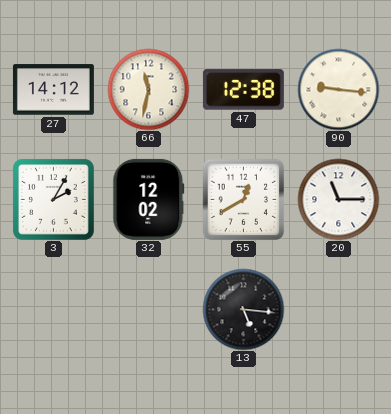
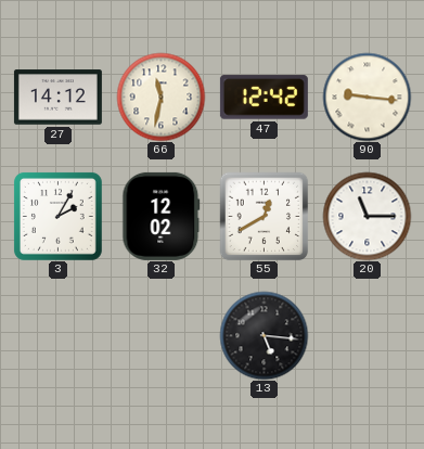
47: 12:38 -> 12:42
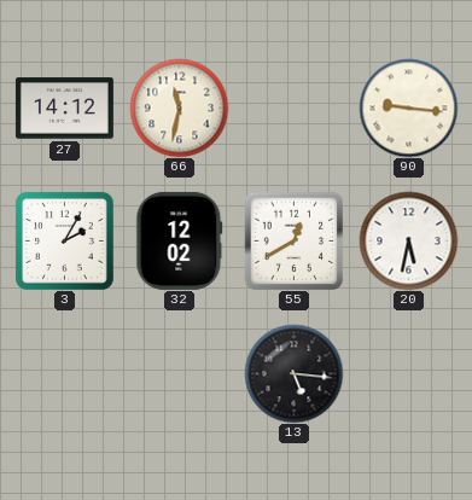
47: 12:42 -> none
20: 11:15 -> 5:32
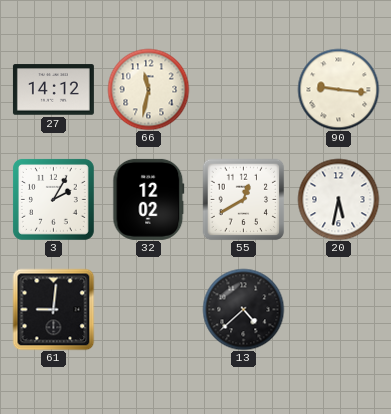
61: none -> 9:01
13: 5:16 -> 4:38
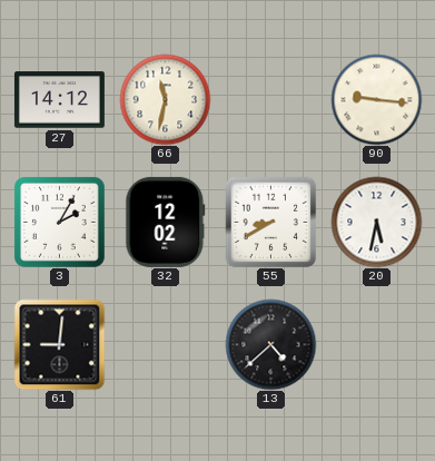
55: 12:40 -> 8:40
